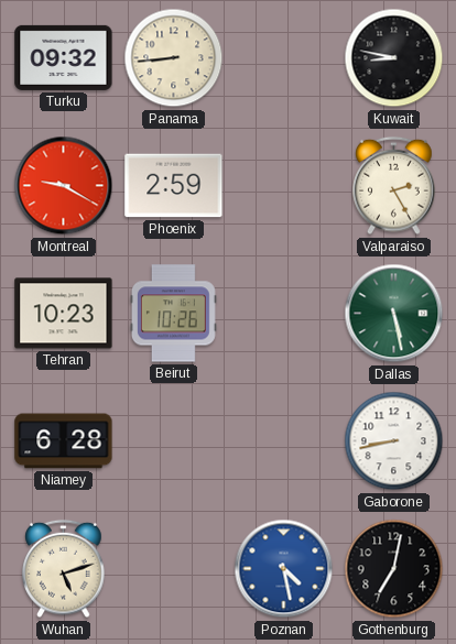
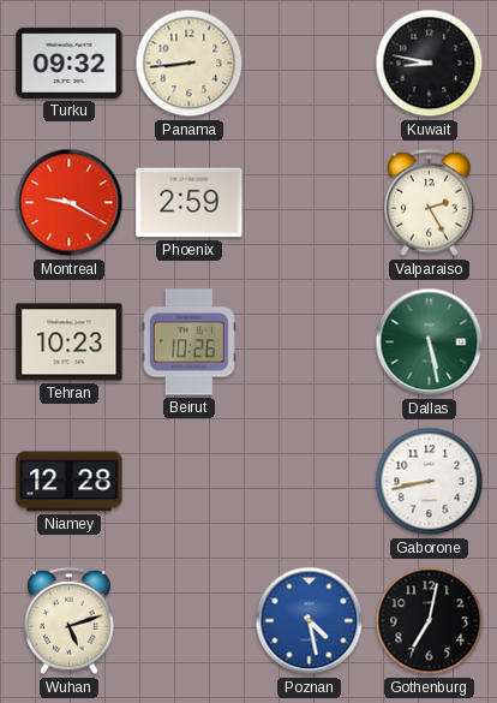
Niamey: 6:28 -> 12:28
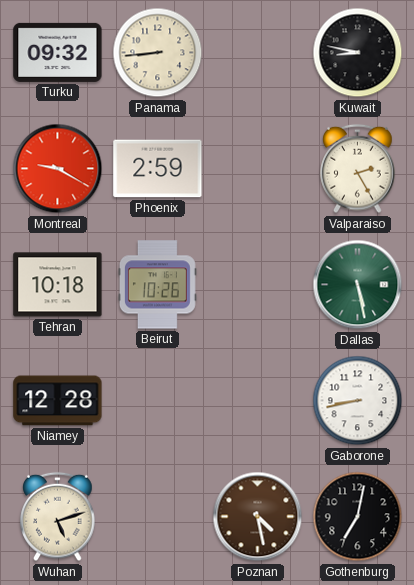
Tehran: 10:23 -> 10:18
Poznan dial: blue -> brown
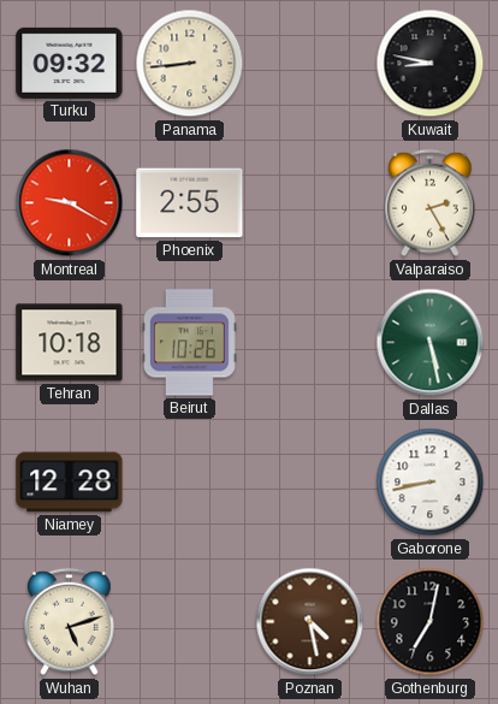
Phoenix: 2:59 -> 2:55
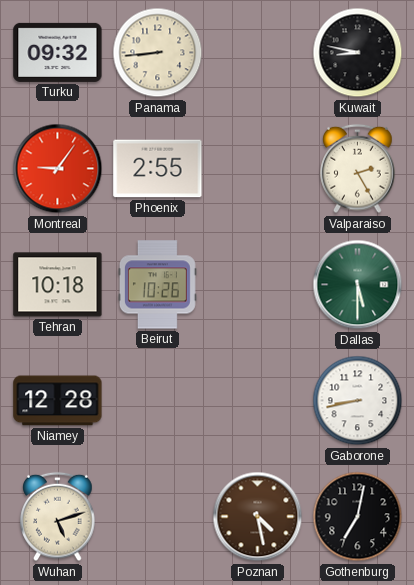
Montreal: 9:20 -> 9:06
Dallas: 5:28 -> 5:30
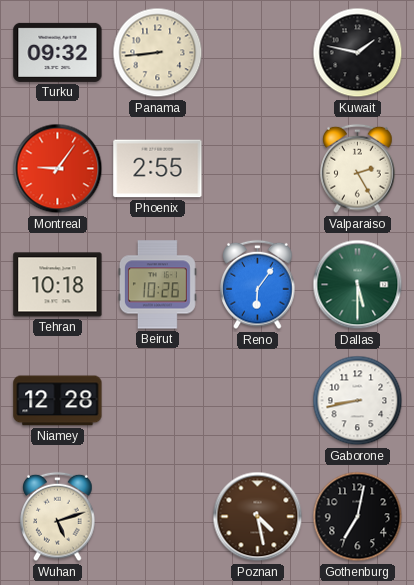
Kuwait: 8:47 -> 1:47
Reno: none -> 6:06
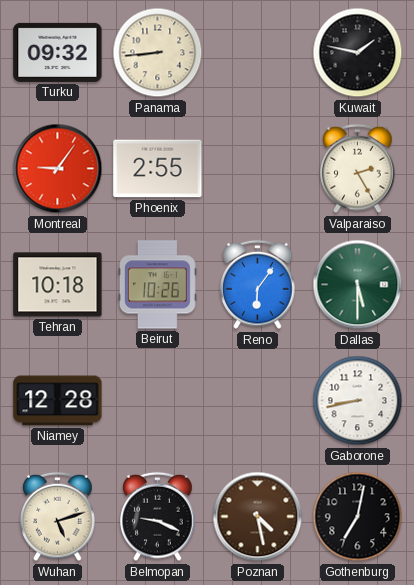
Belmopan: none -> 9:19
